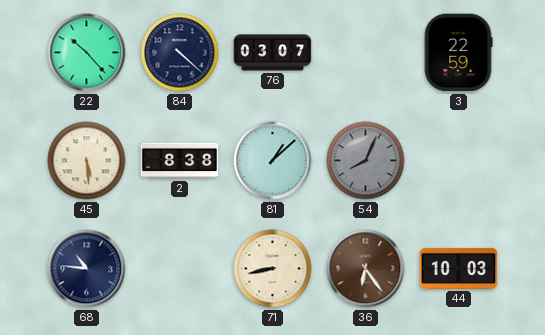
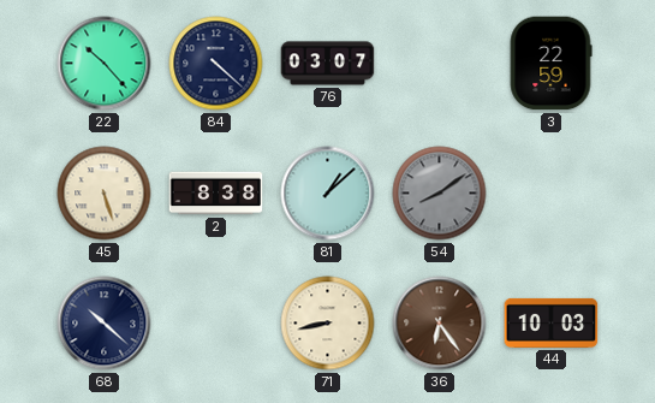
45: 5:29 -> 5:27
54: 8:04 -> 8:09
68: 10:46 -> 10:22
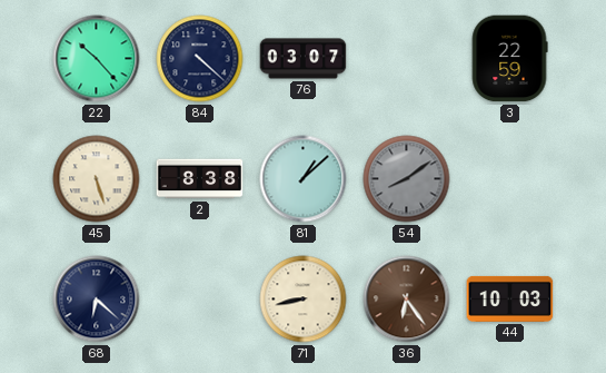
68: 10:22 -> 6:22
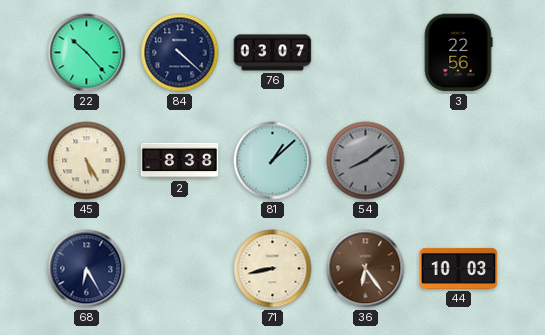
3: 22:59 -> 22:56
45: 5:27 -> 5:25
68: 6:22 -> 6:25
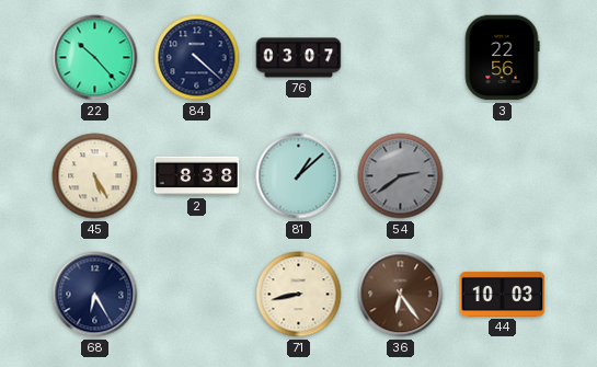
54: 8:09 -> 2:39
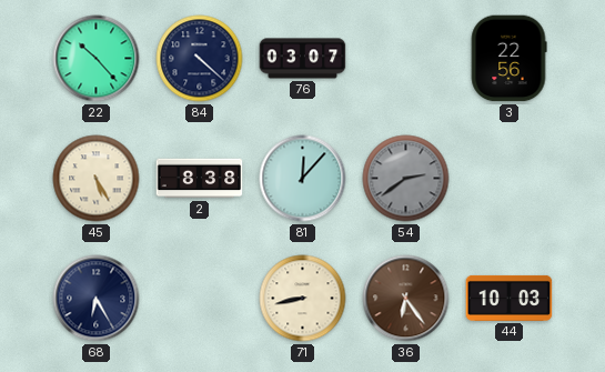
81: 1:08 -> 12:07
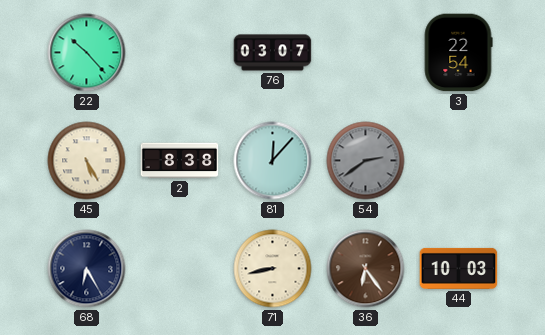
84: 4:22 -> none
3: 22:56 -> 22:54
